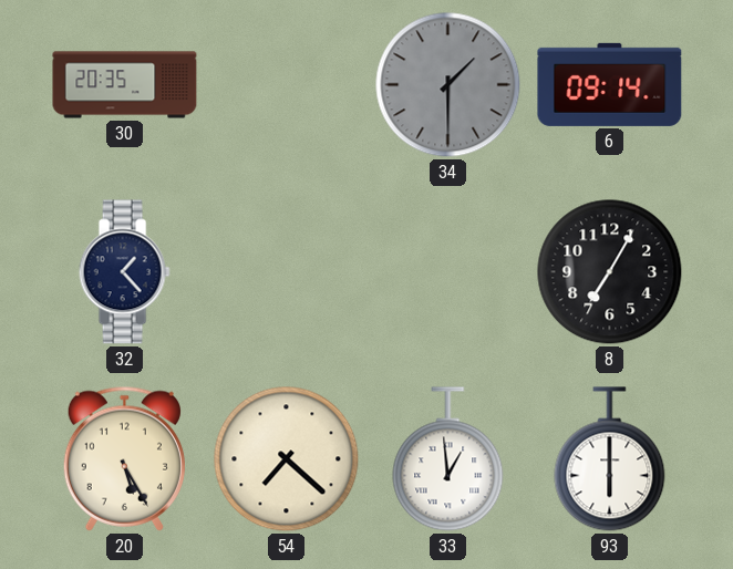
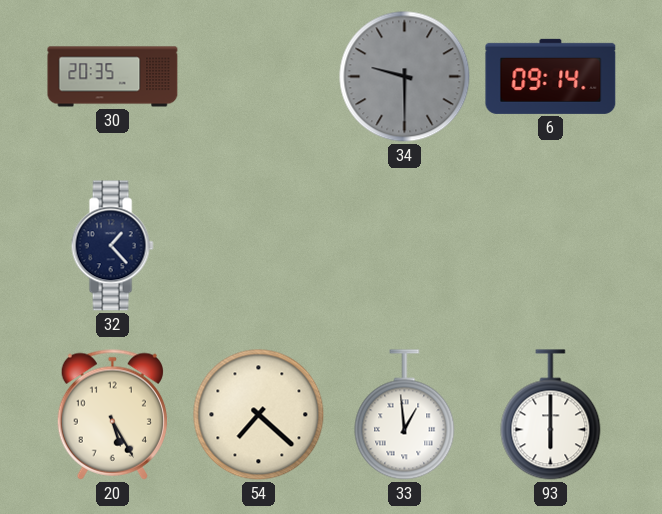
34: 1:30 -> 9:30
8: 7:05 -> none
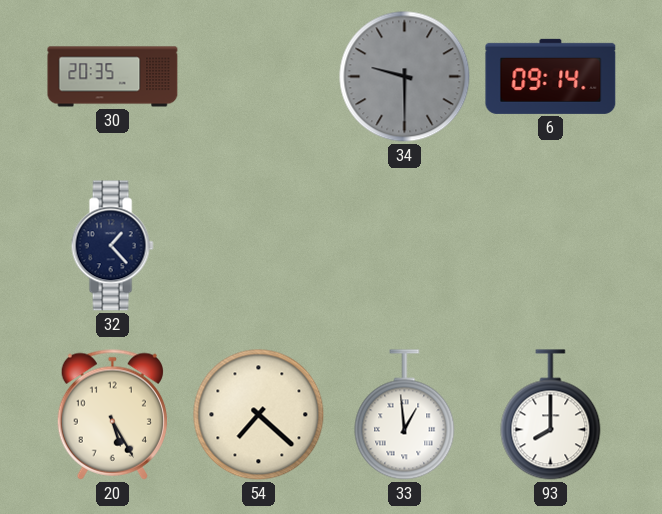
93: 6:00 -> 8:00
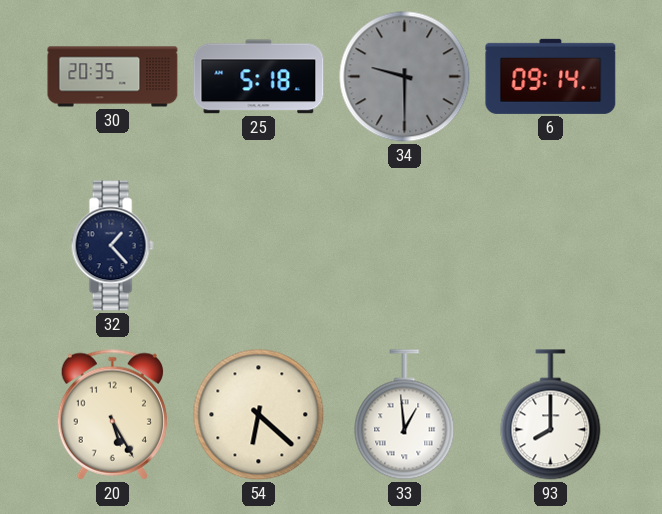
25: none -> 5:18
54: 7:22 -> 6:22
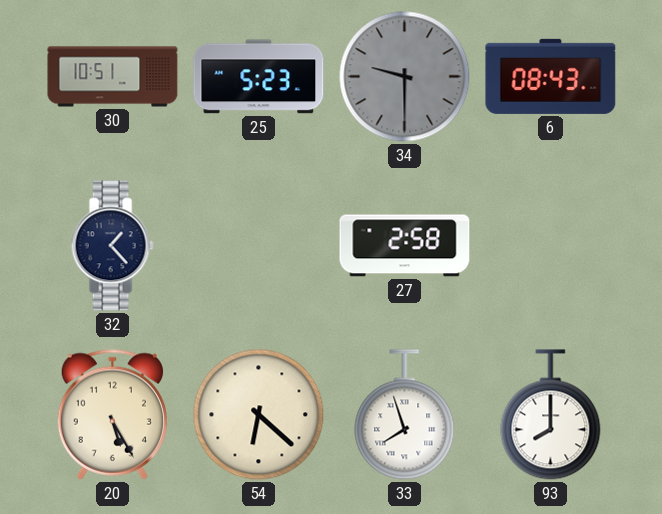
30: 20:35 -> 10:51
25: 5:18 -> 5:23
6: 09:14 -> 08:43
27: none -> 2:58
33: 12:59 -> 7:57
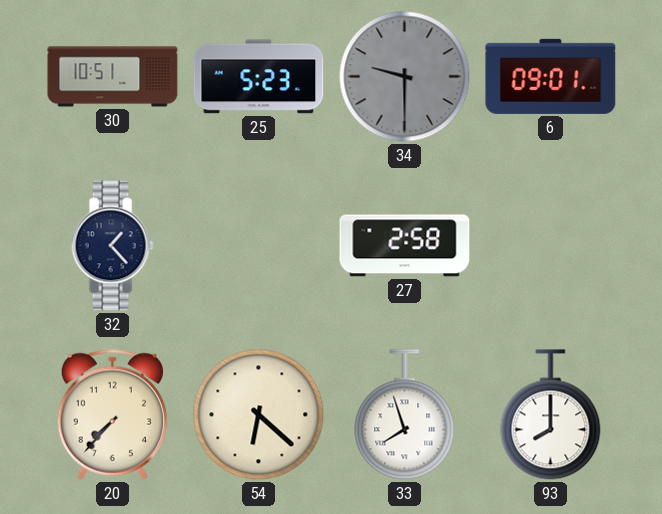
6: 08:43 -> 09:01
20: 5:25 -> 7:37
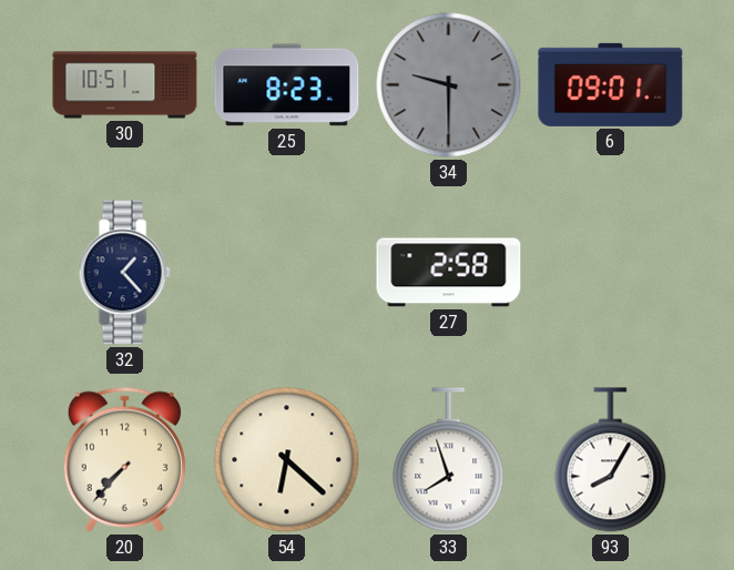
25: 5:23 -> 8:23
93: 8:00 -> 8:05
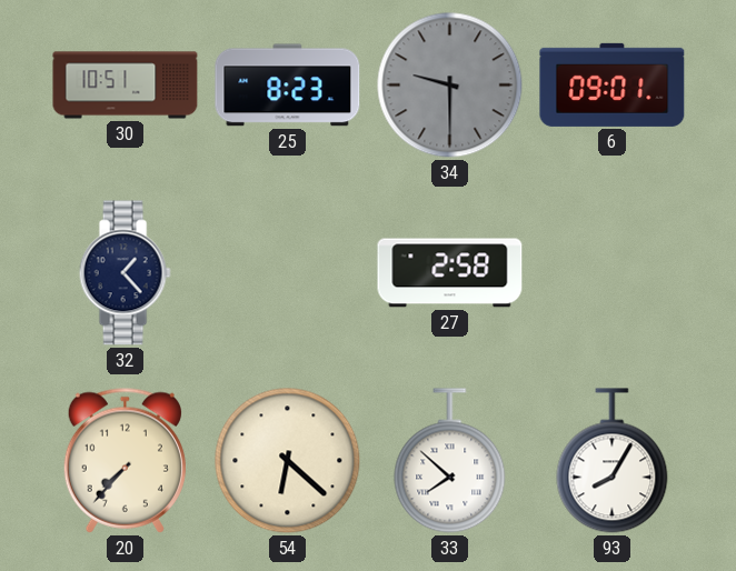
33: 7:57 -> 7:52
